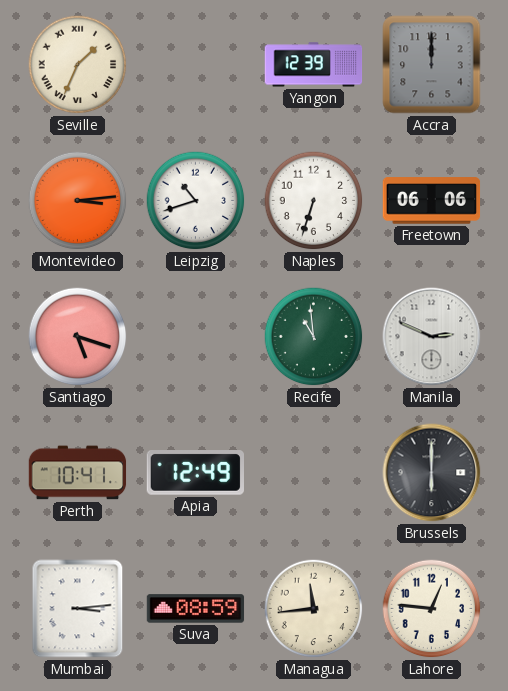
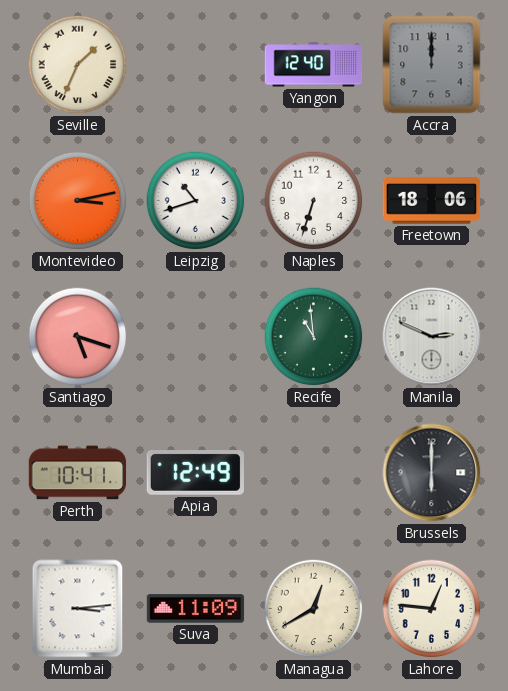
Yangon: 12:39 -> 12:40
Montevideo: 3:14 -> 3:13
Freetown: 06:06 -> 18:06
Suva: 08:59 -> 11:09
Managua: 11:44 -> 12:40
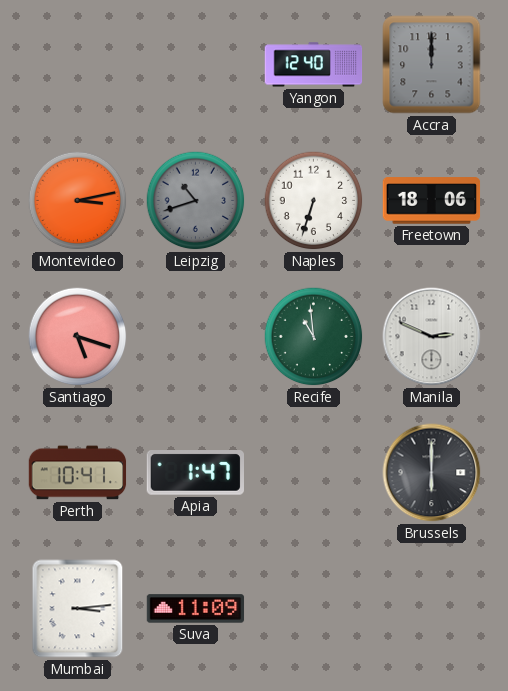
Seville: 1:34 -> none
Leipzig dial: white -> grey
Apia: 12:49 -> 1:47
Managua: 12:40 -> none
Lahore: 12:46 -> none
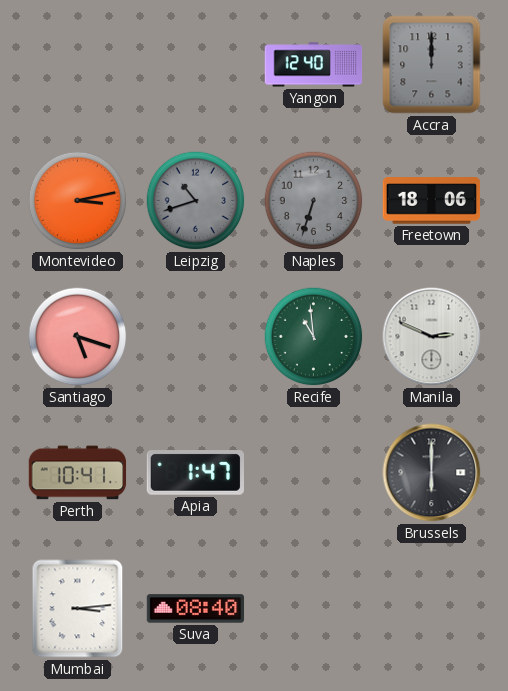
Naples dial: white -> grey
Suva: 11:09 -> 08:40
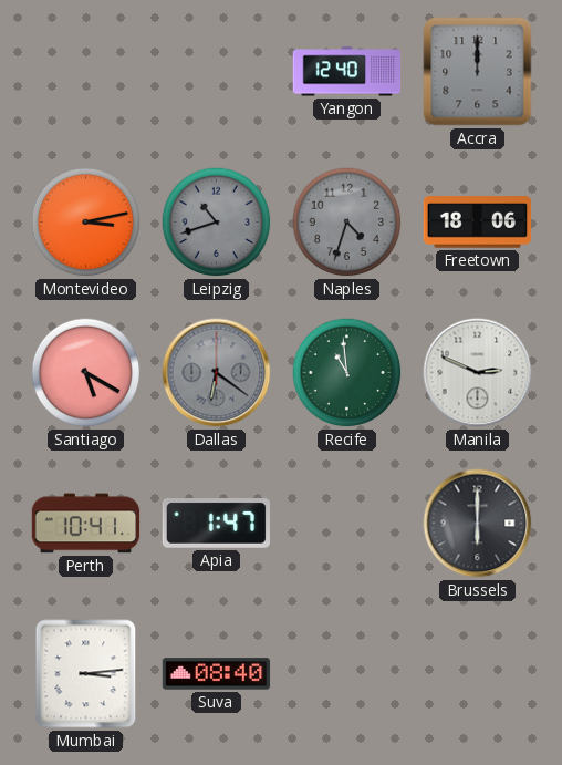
Naples: 6:33 -> 4:33
Santiago: 5:18 -> 5:20
Dallas: none -> 6:21
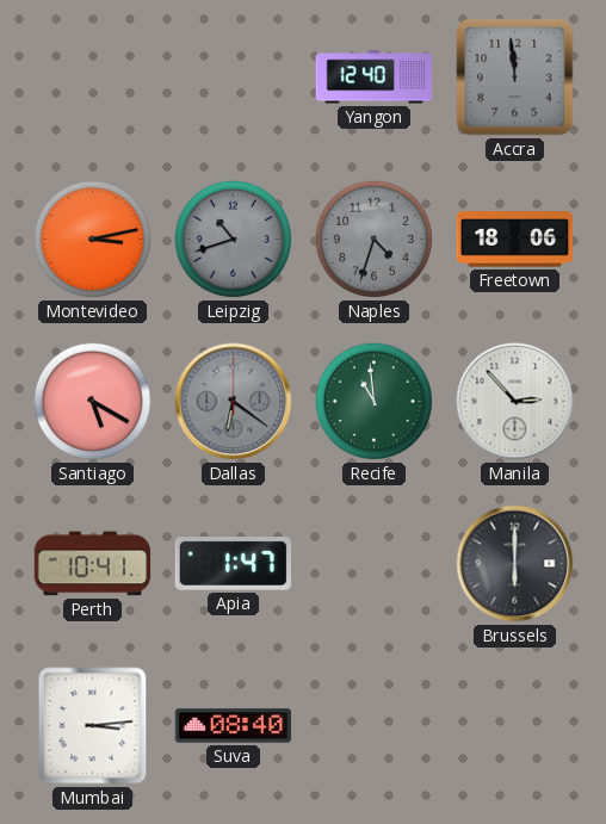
Accra: 12:00 -> 11:59
Manila: 2:49 -> 2:53
